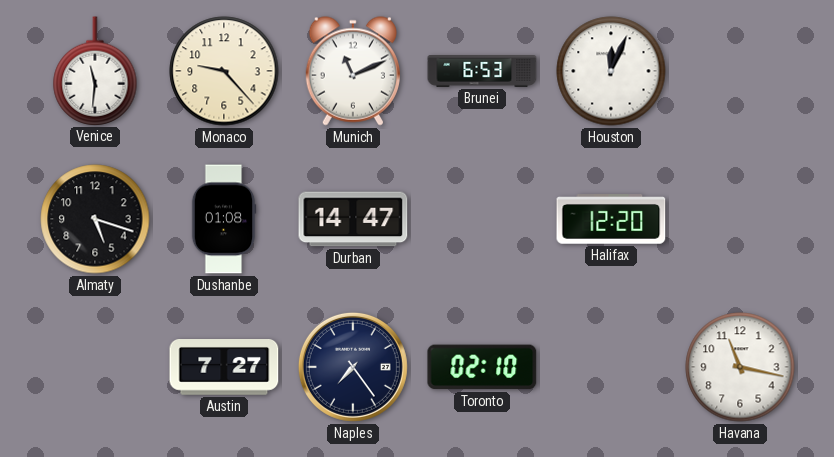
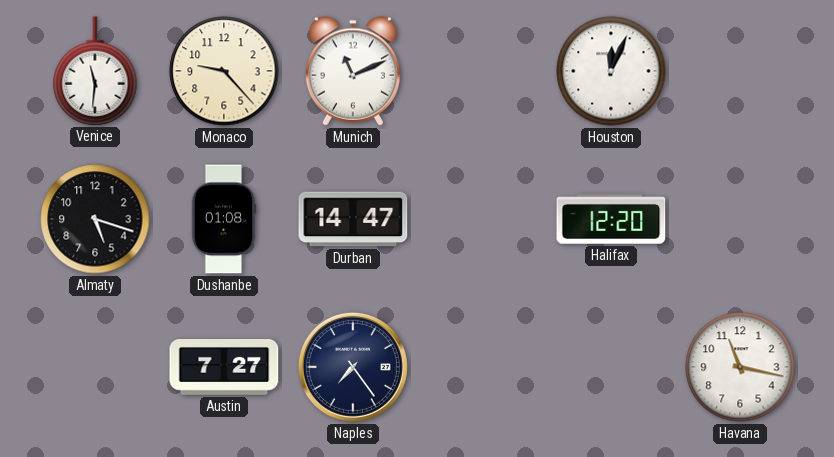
Brunei: 6:53 -> none
Toronto: 02:10 -> none
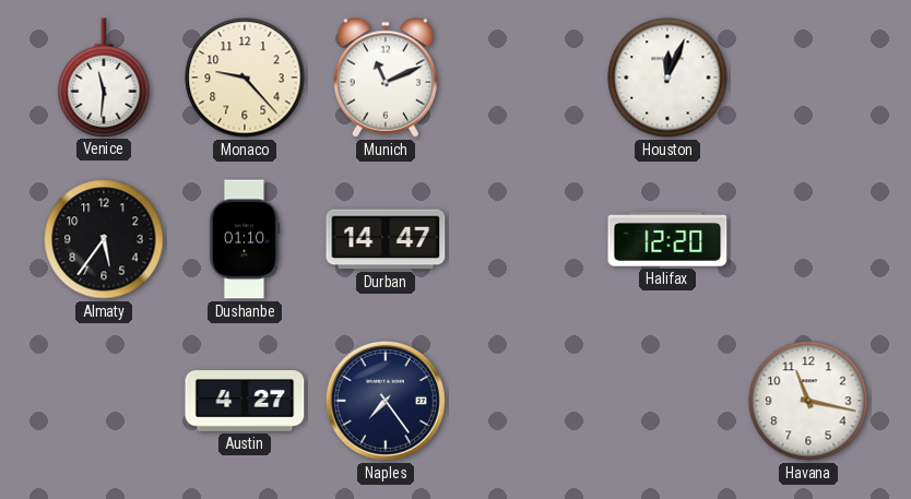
Almaty: 5:18 -> 5:36
Dushanbe: 01:08 -> 01:10
Austin: 7:27 -> 4:27
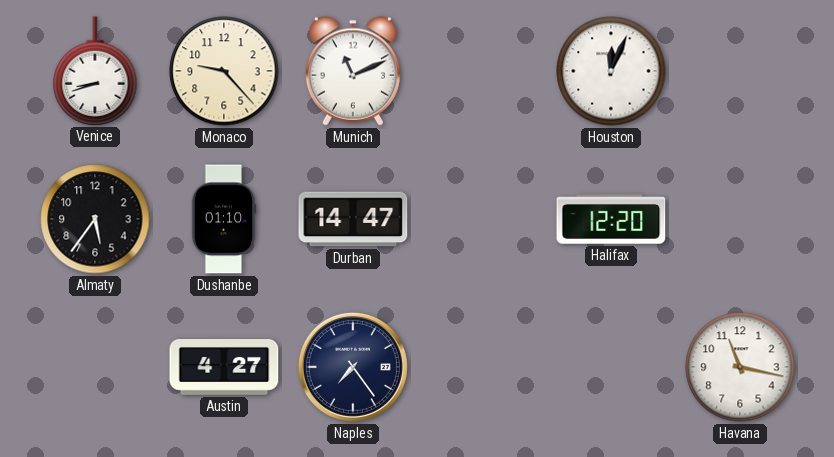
Venice: 11:31 -> 8:42
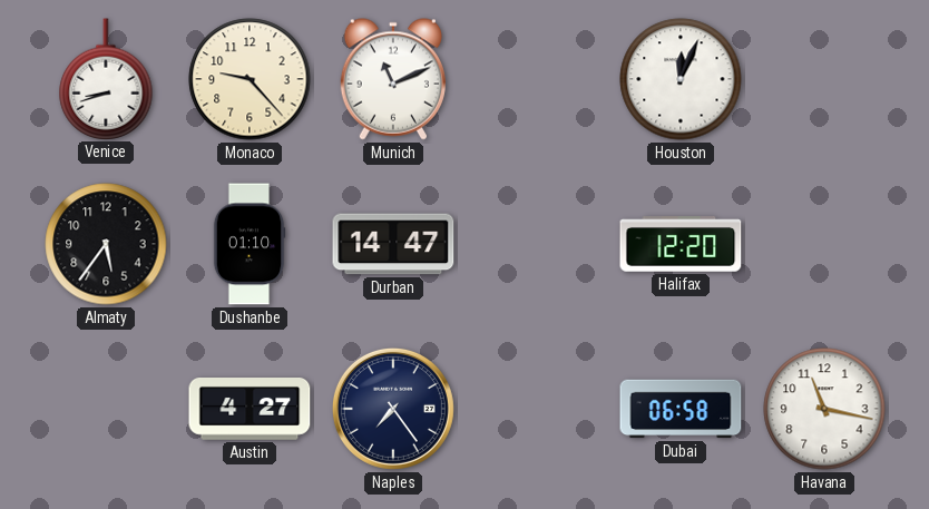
Dubai: none -> 06:58
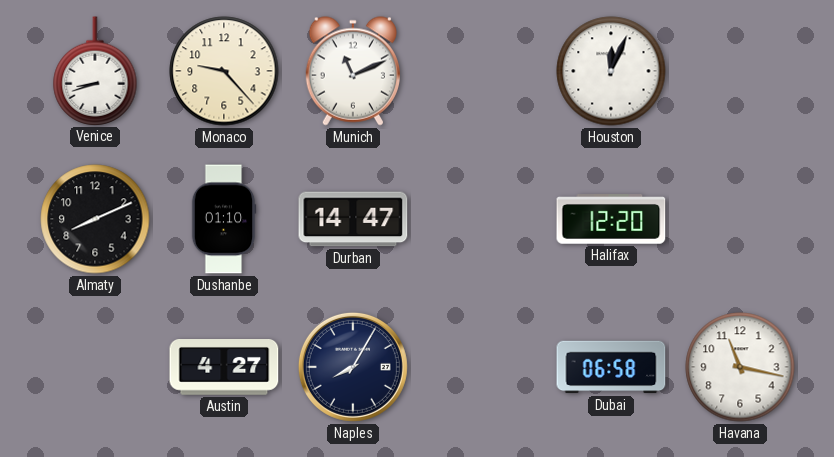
Almaty: 5:36 -> 8:11
Naples: 7:24 -> 8:05
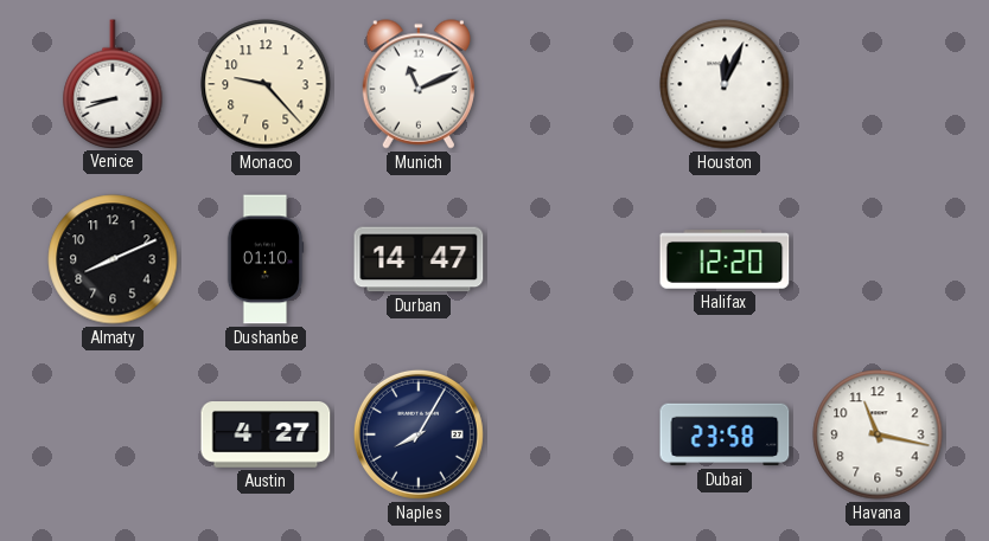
Dubai: 06:58 -> 23:58
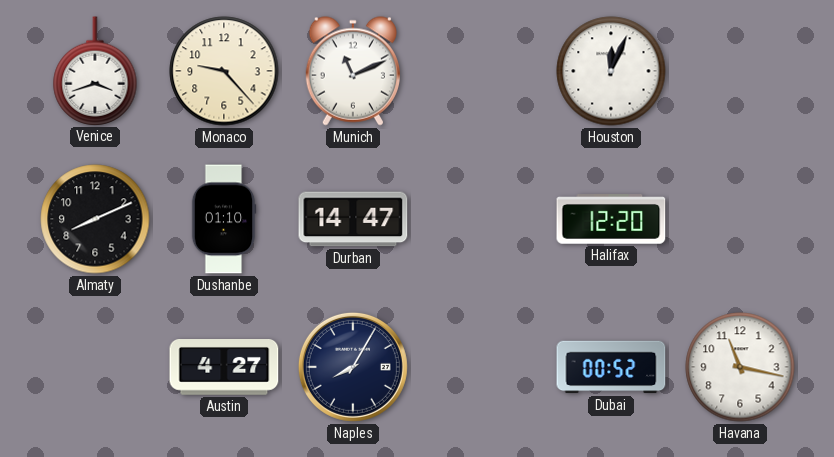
Venice: 8:42 -> 3:42
Dubai: 23:58 -> 00:52
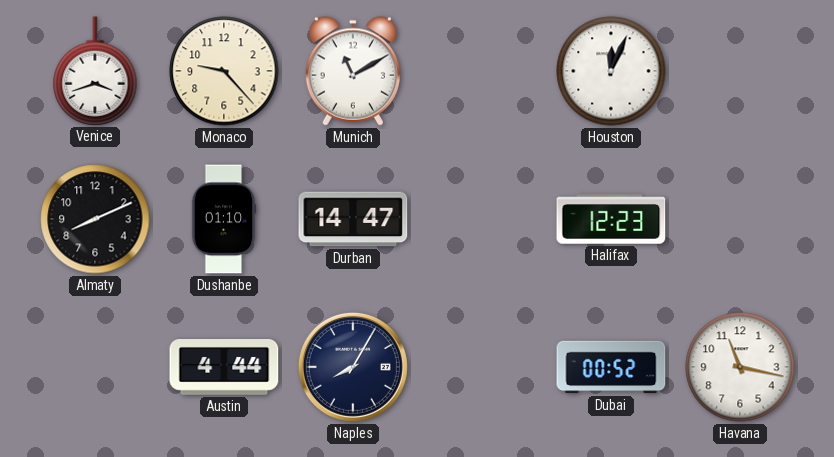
Munich: 11:11 -> 11:10
Halifax: 12:20 -> 12:23
Austin: 4:27 -> 4:44
